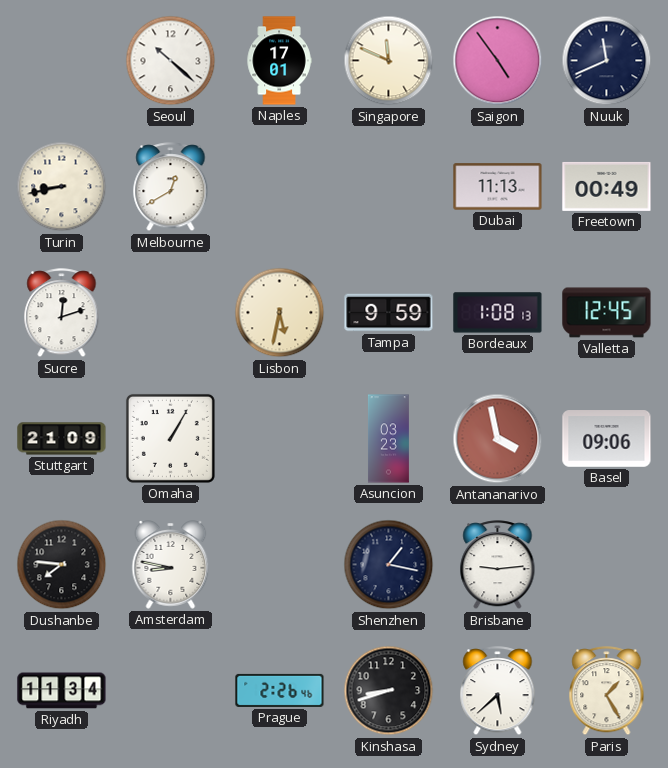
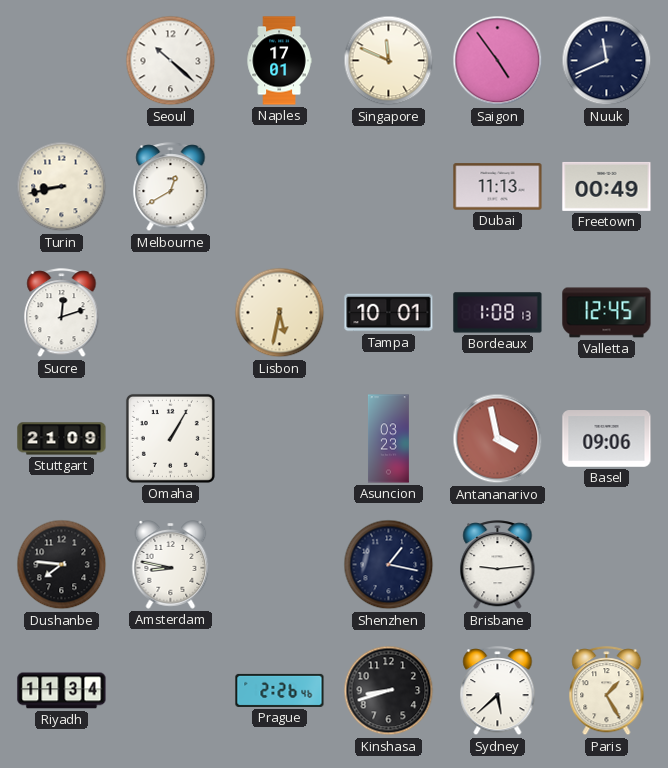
Tampa: 9:59 -> 10:01
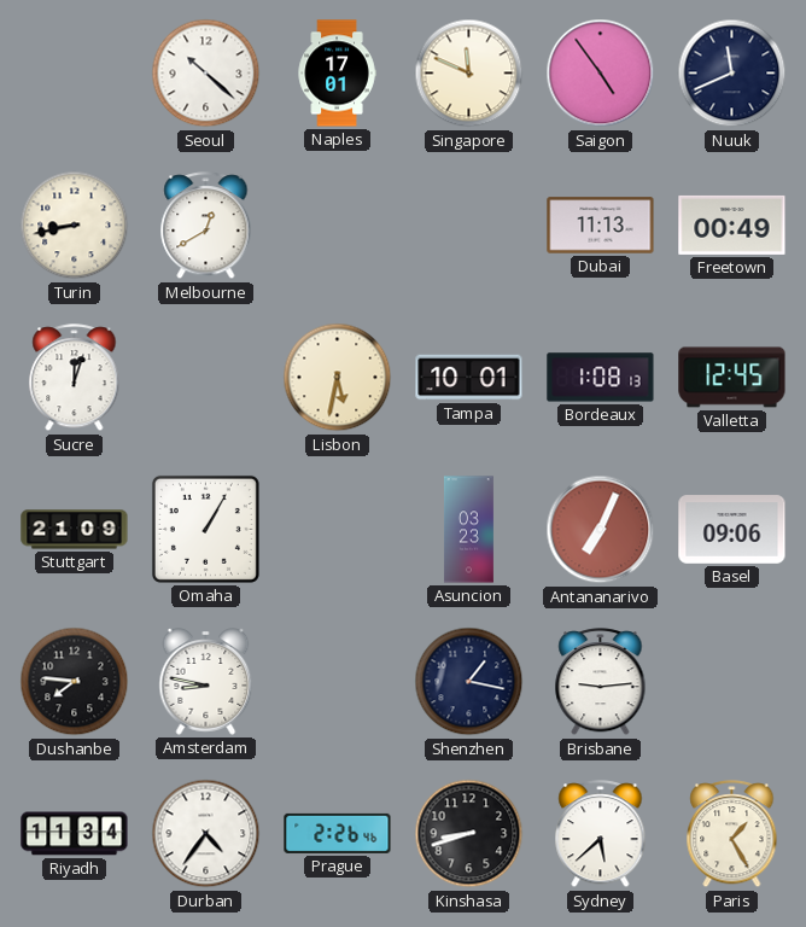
Sucre: 12:12 -> 12:03
Antananarivo: 3:58 -> 7:04
Durban: none -> 4:36
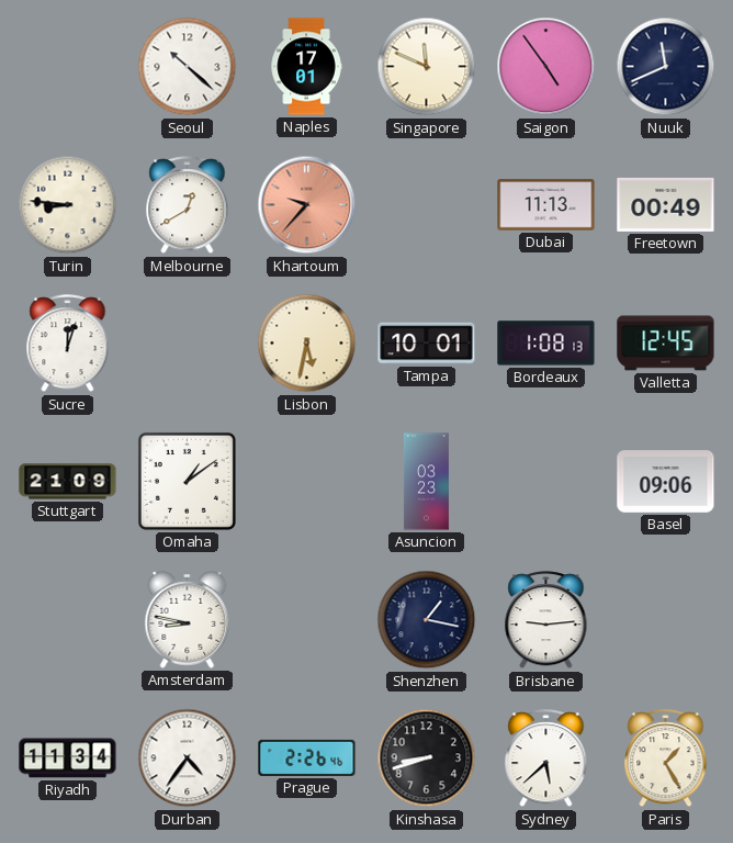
Turin: 8:43 -> 8:46
Khartoum: none -> 9:37
Omaha: 1:05 -> 1:09
Antananarivo: 7:04 -> none
Dushanbe: 7:46 -> none
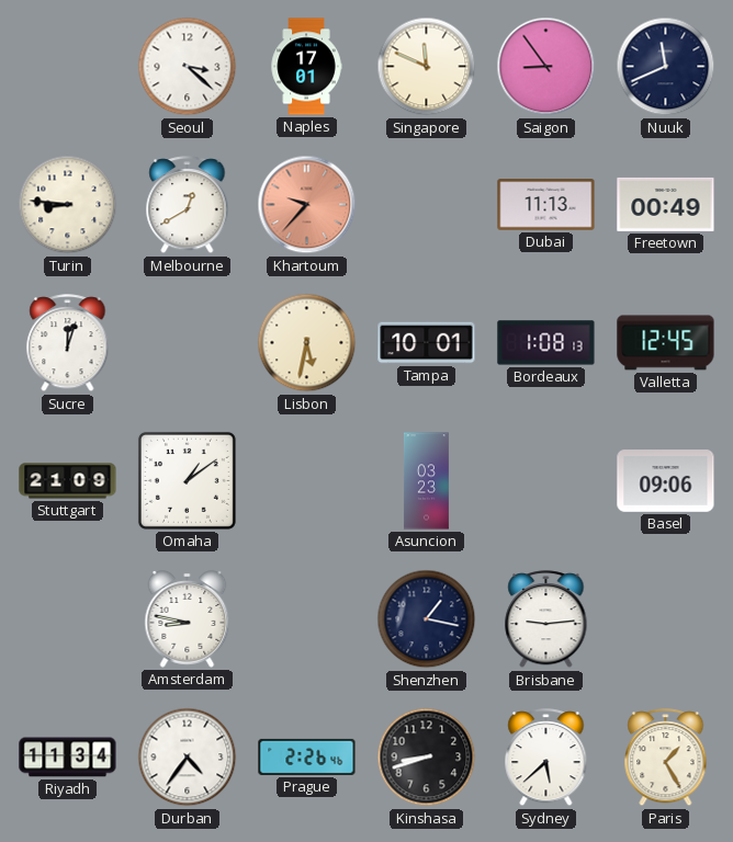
Seoul: 10:22 -> 3:22
Saigon: 4:54 -> 8:54
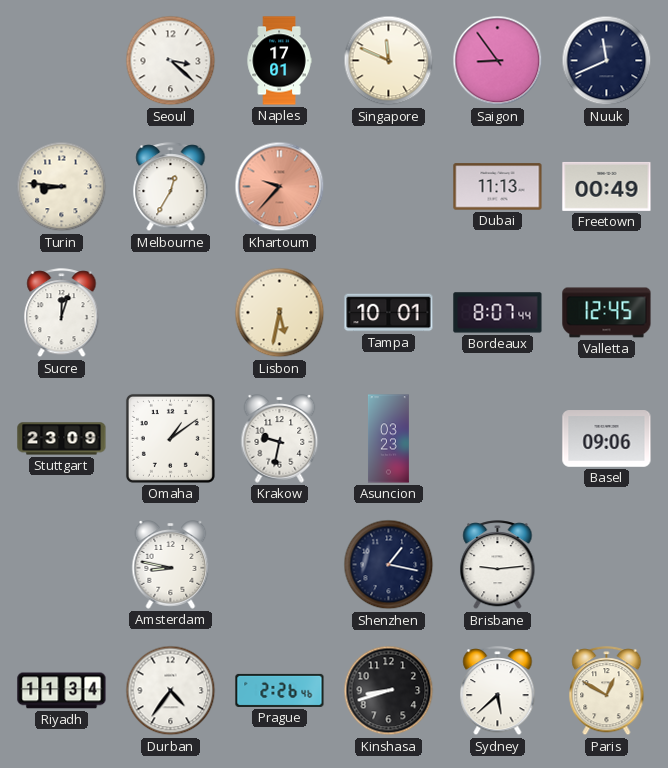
Melbourne: 12:40 -> 12:35
Bordeaux: 1:08 -> 8:07
Stuttgart: 21:09 -> 23:09
Krakow: none -> 9:32
Paris: 1:25 -> 12:50
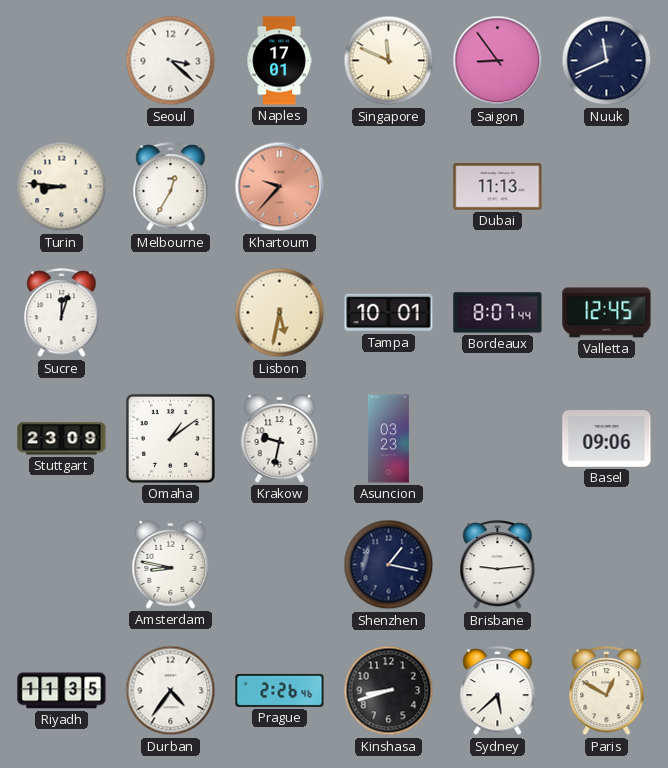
Freetown: 00:49 -> none
Riyadh: 11:34 -> 11:35
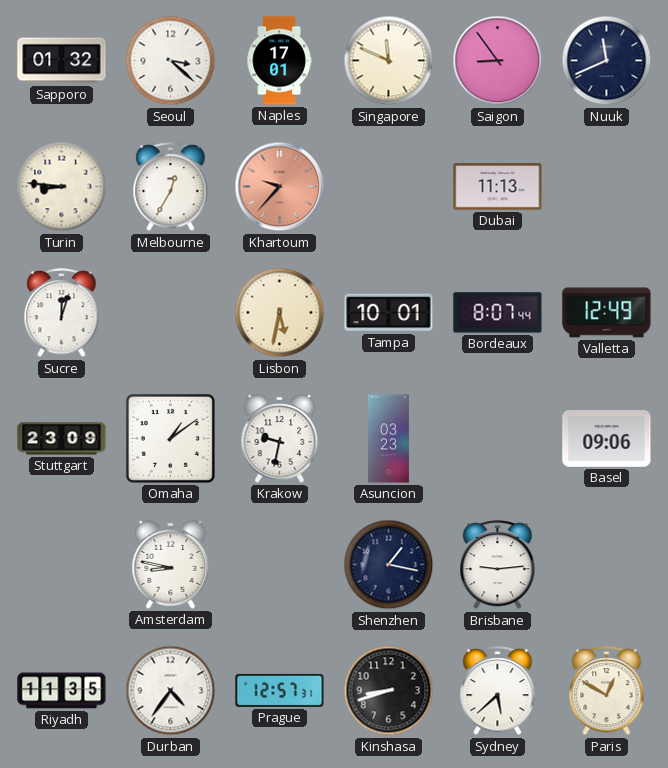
Sapporo: none -> 01:32
Valletta: 12:45 -> 12:49
Prague: 2:26 -> 12:57
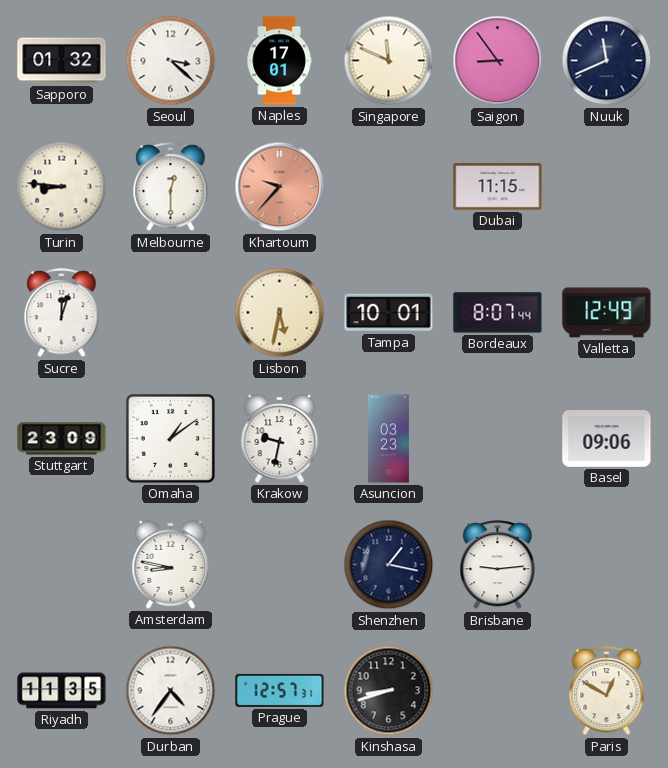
Melbourne: 12:35 -> 12:30
Dubai: 11:13 -> 11:15
Sydney: 5:38 -> none
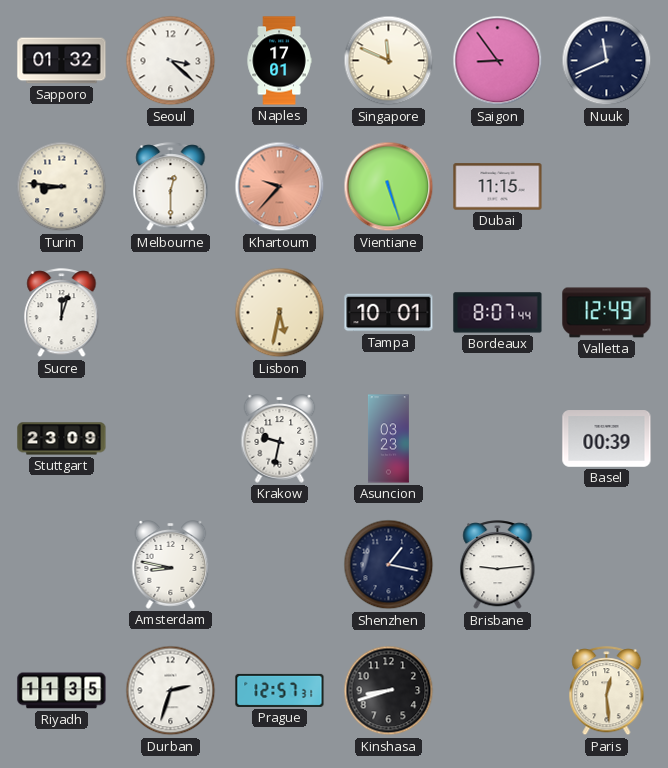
Vientiane: none -> 5:27
Omaha: 1:09 -> none
Basel: 09:06 -> 00:39
Durban: 4:36 -> 2:33
Paris: 12:50 -> 12:29
